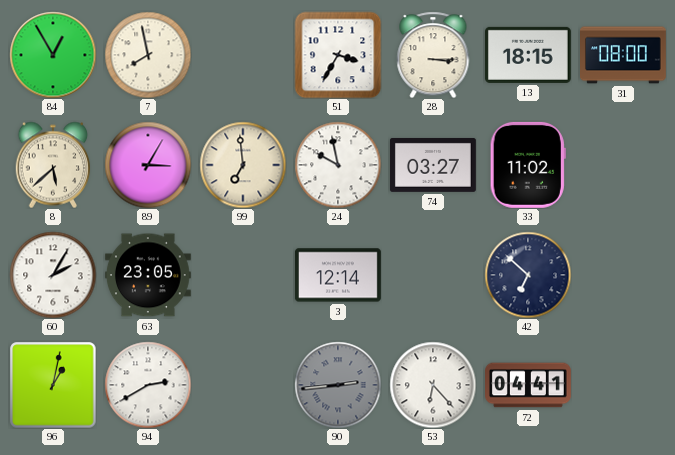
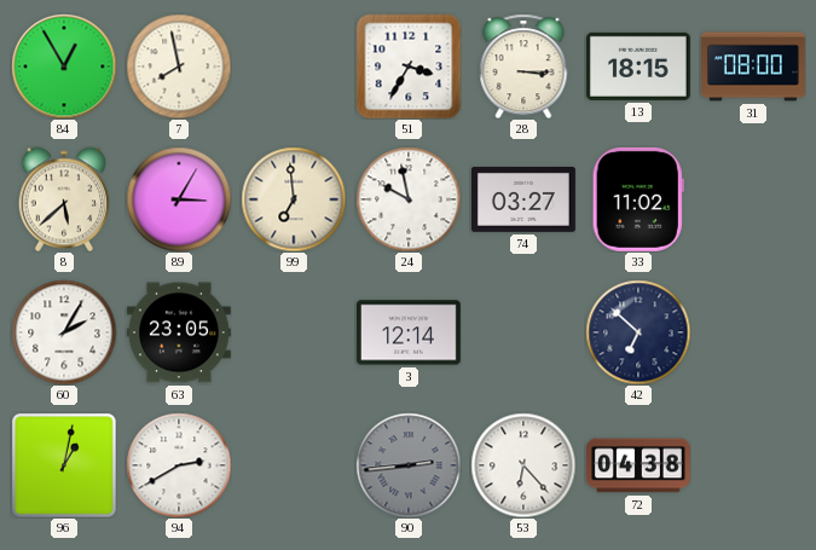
72: 04:41 -> 04:38
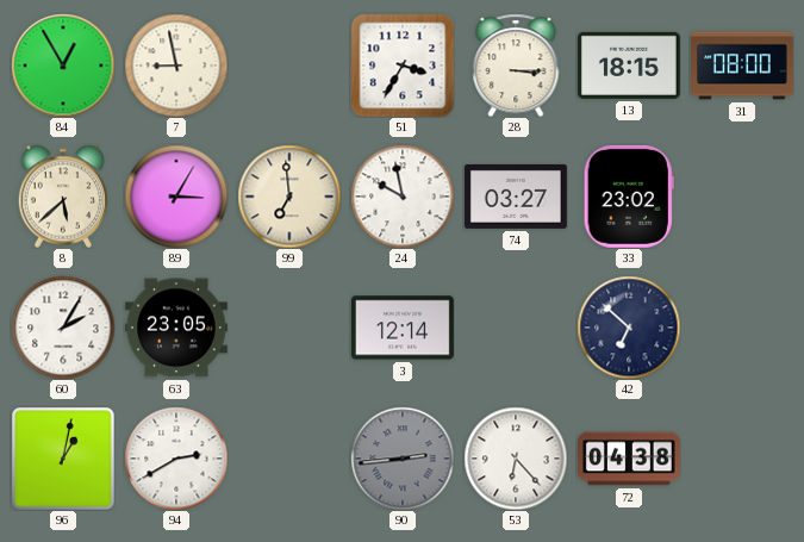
7: 7:58 -> 8:58
33: 11:02 -> 23:02
